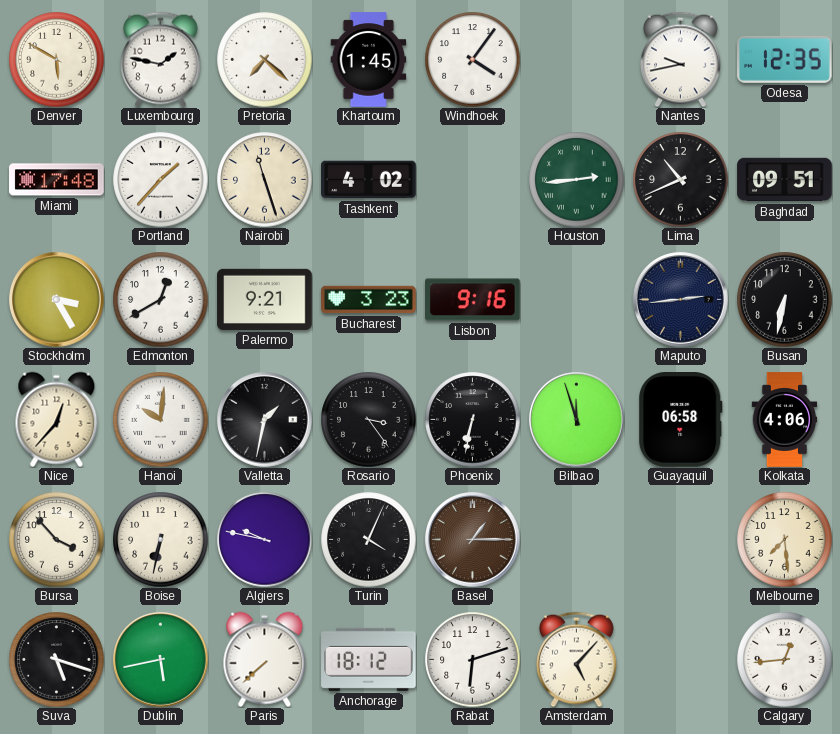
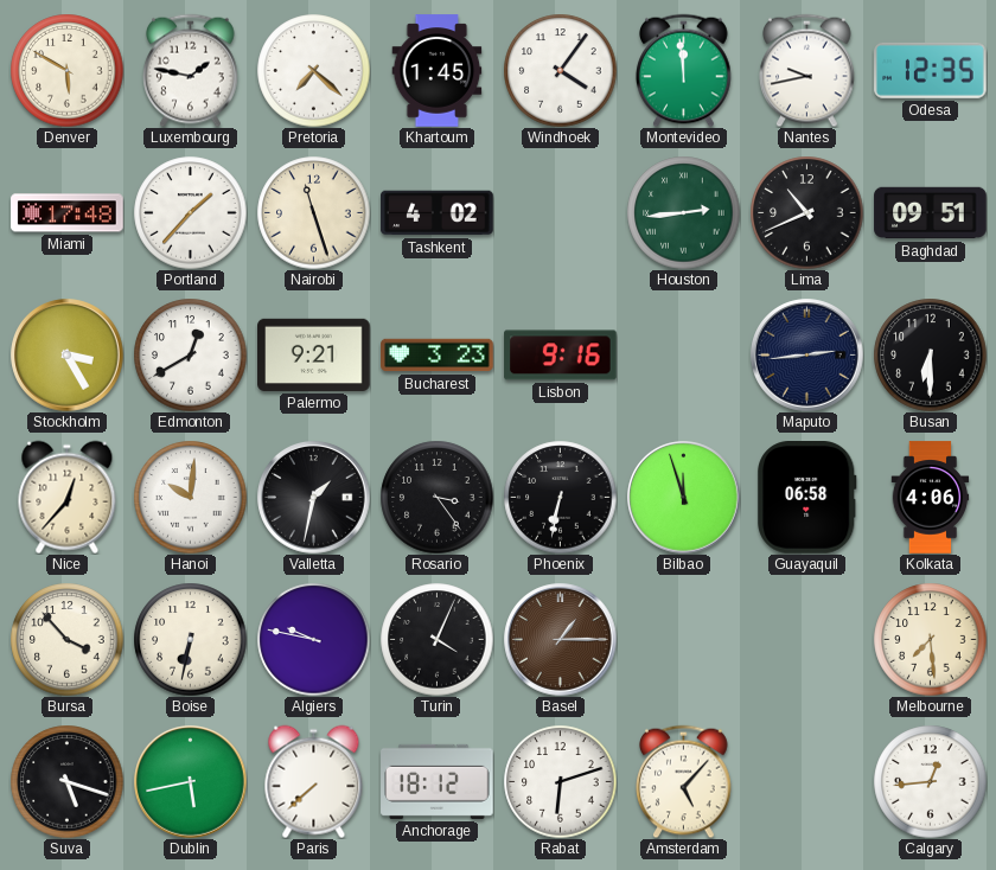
Montevideo: none -> 11:59
Busan: 6:32 -> 6:30
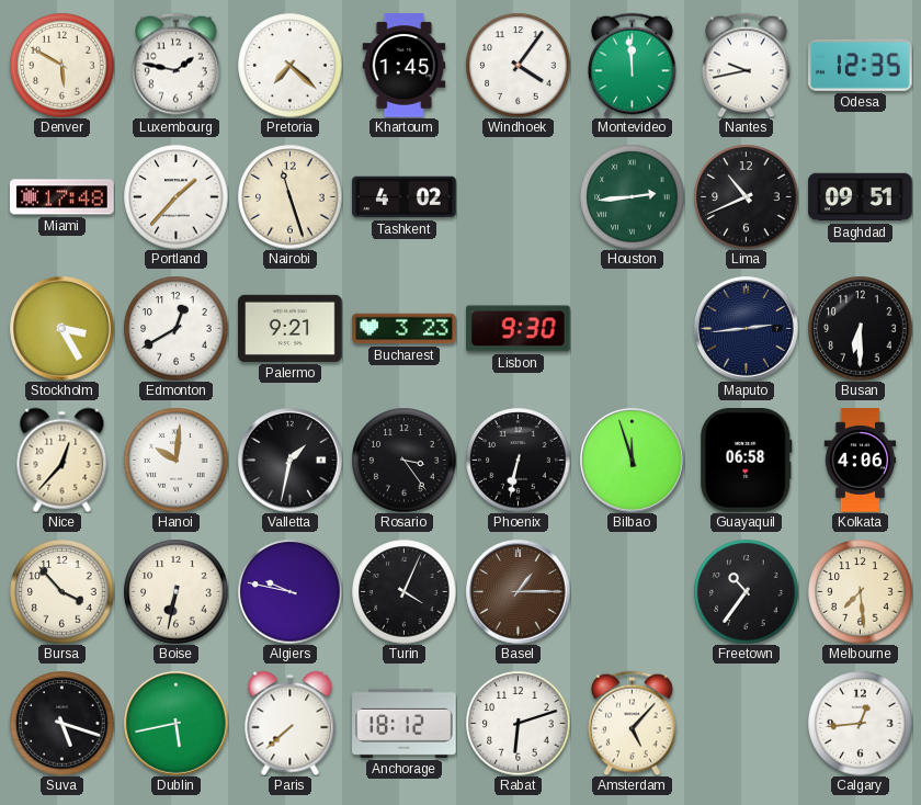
Lisbon: 9:16 -> 9:30
Freetown: none -> 10:36
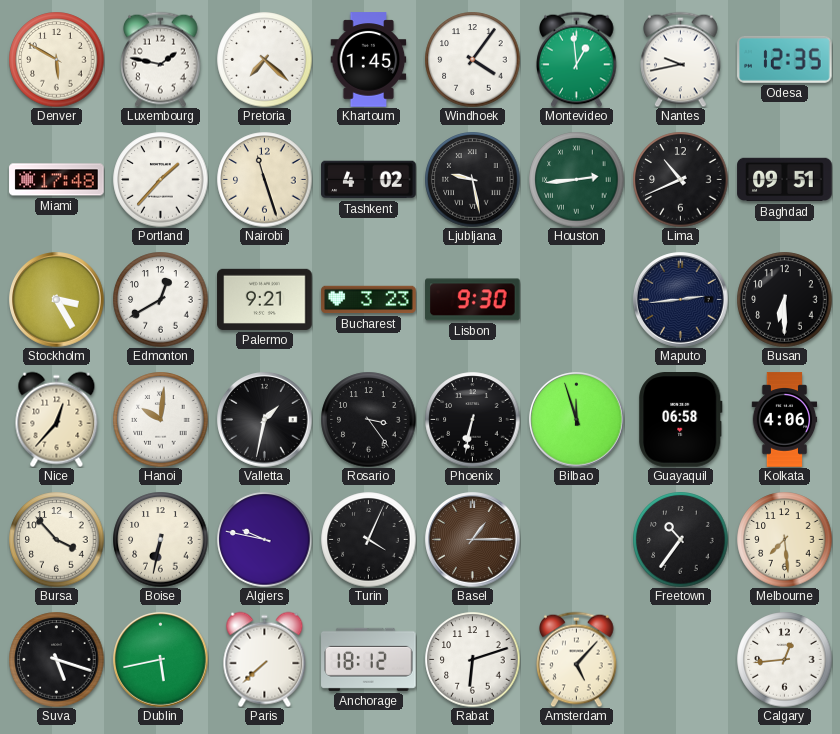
Montevideo: 11:59 -> 12:59
Ljubljana: none -> 9:28
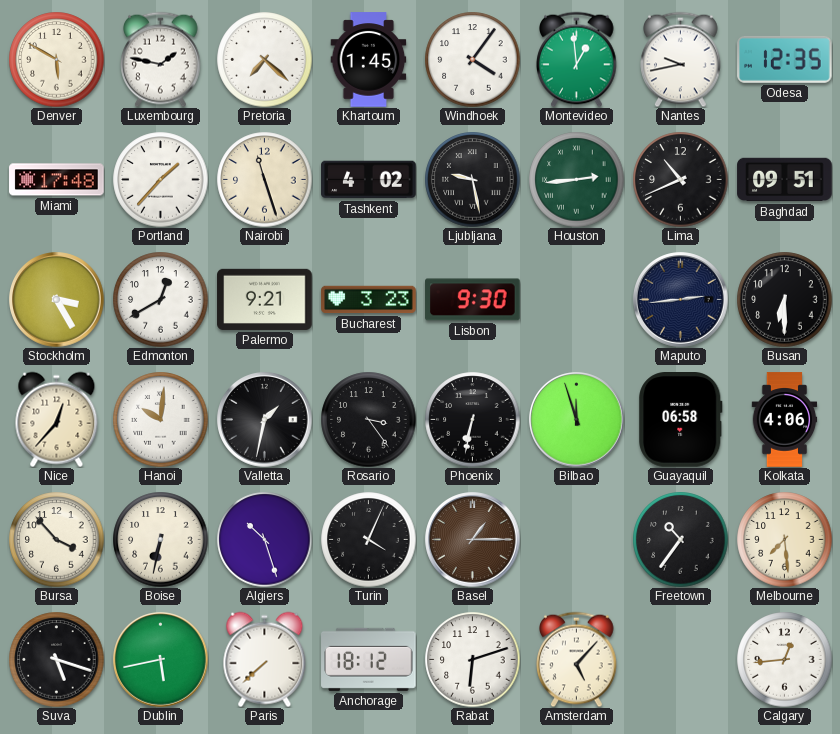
Algiers: 9:47 -> 10:27
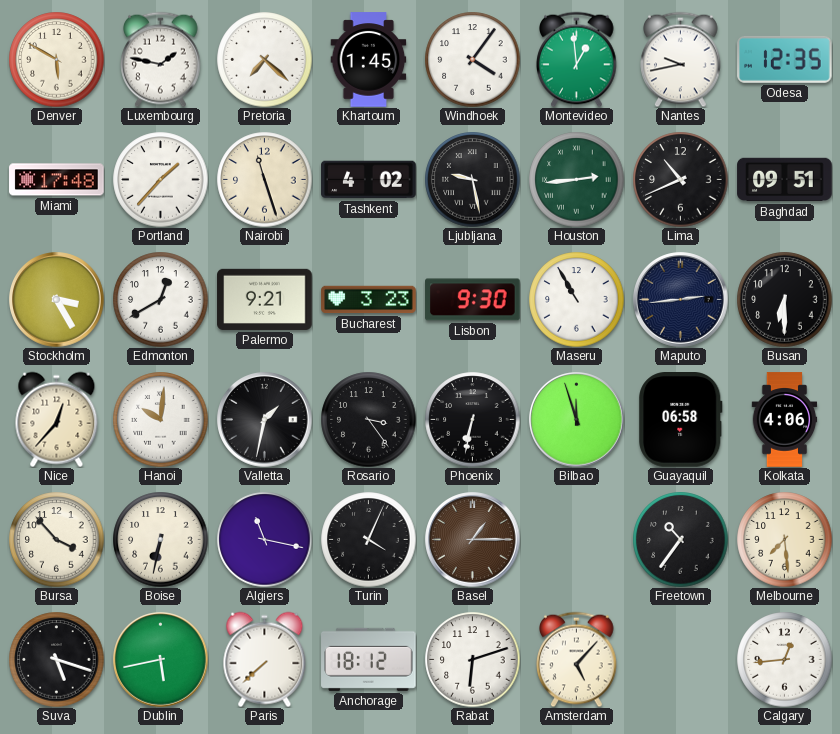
Maseru: none -> 10:55
Algiers: 10:27 -> 11:17
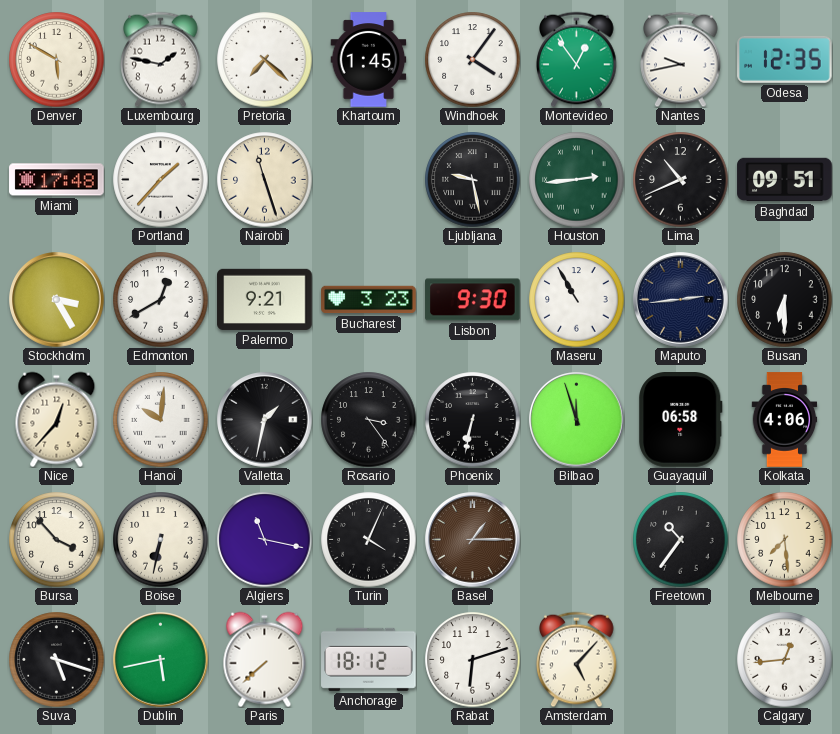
Montevideo: 12:59 -> 12:54
Tashkent: 4:02 -> none
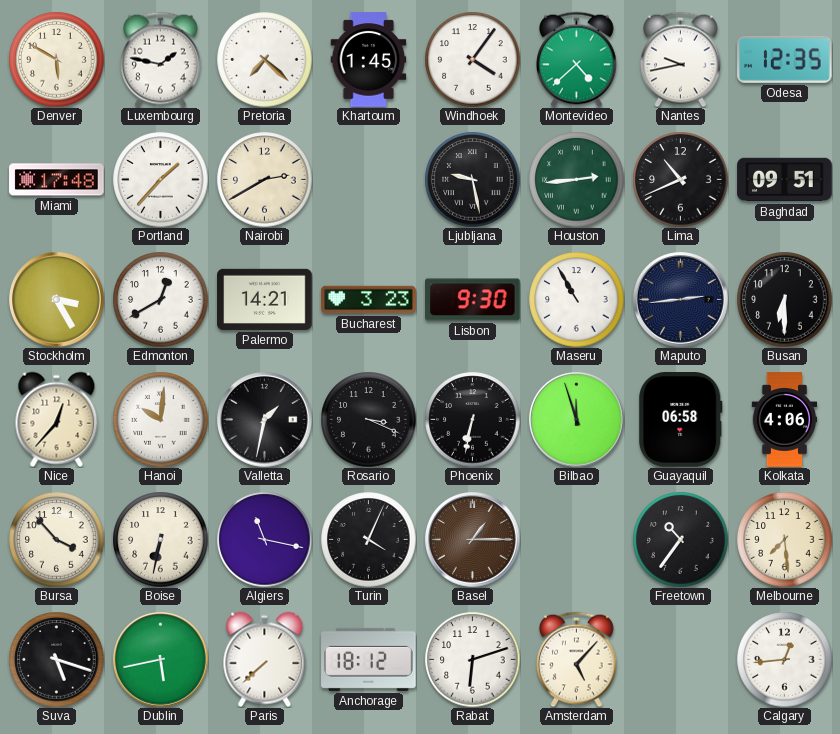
Montevideo: 12:54 -> 4:38
Nairobi: 11:27 -> 2:40
Palermo: 9:21 -> 14:21
Rosario: 3:24 -> 3:19
